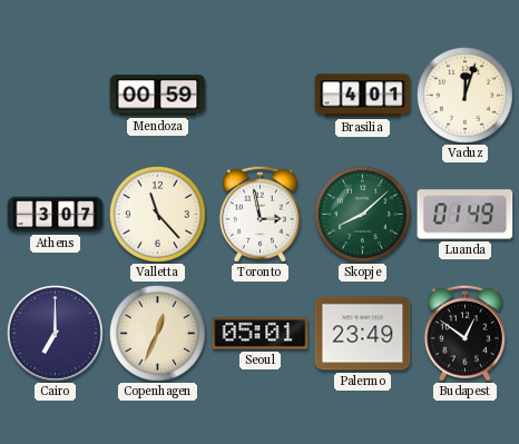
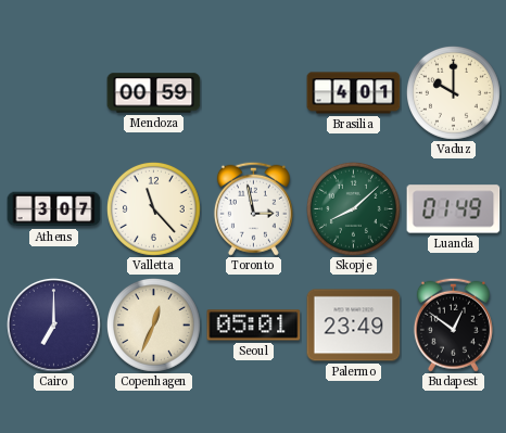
Vaduz: 12:03 -> 10:00
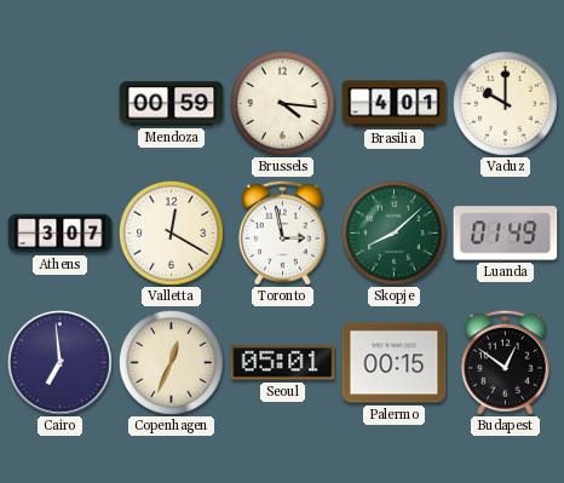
Brussels: none -> 4:16
Valletta: 11:23 -> 12:20
Cairo: 7:00 -> 6:59
Palermo: 23:49 -> 00:15
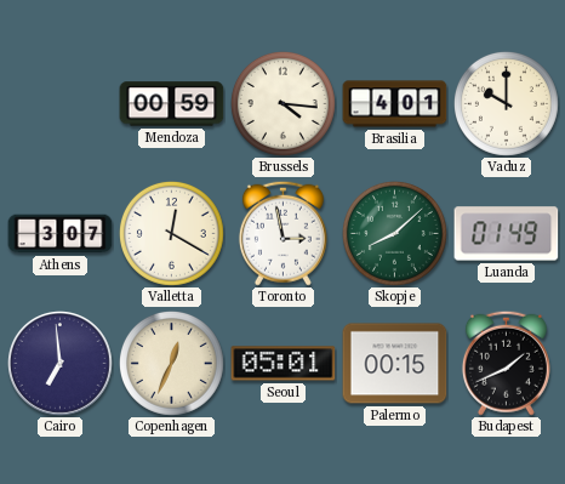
Budapest: 12:51 -> 1:41
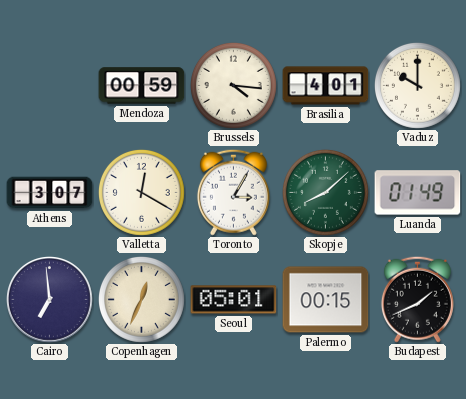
Toronto: 2:58 -> 3:05
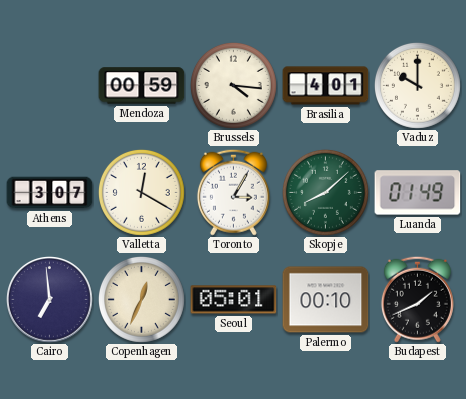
Palermo: 00:15 -> 00:10
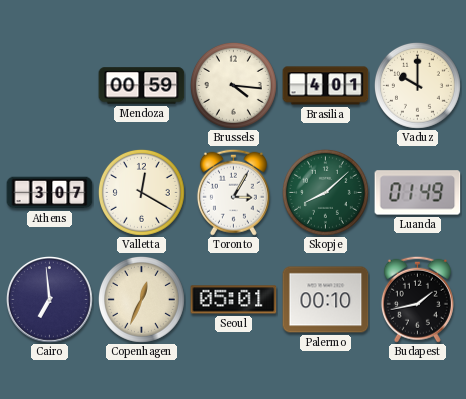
Budapest: 1:41 -> 1:43
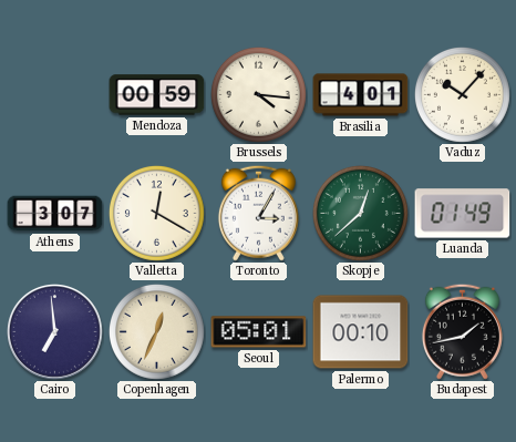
Vaduz: 10:00 -> 10:07
Skopje: 8:08 -> 12:38
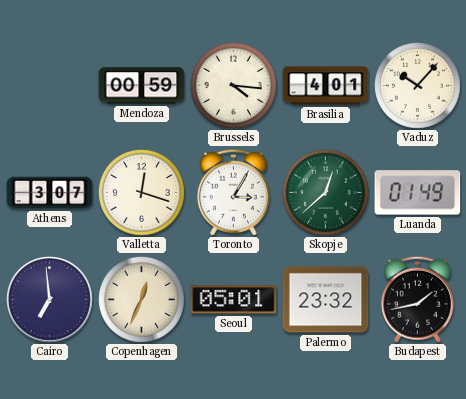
Valletta: 12:20 -> 12:18
Palermo: 00:10 -> 23:32
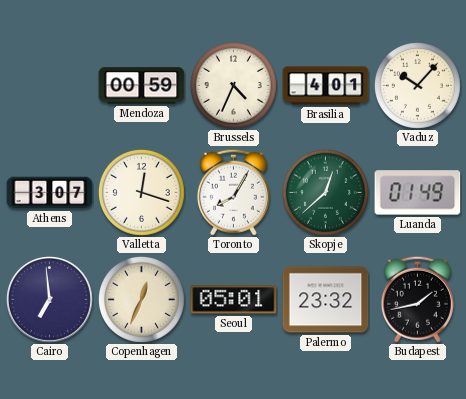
Brussels: 4:16 -> 4:34
Toronto: 3:05 -> 8:05
